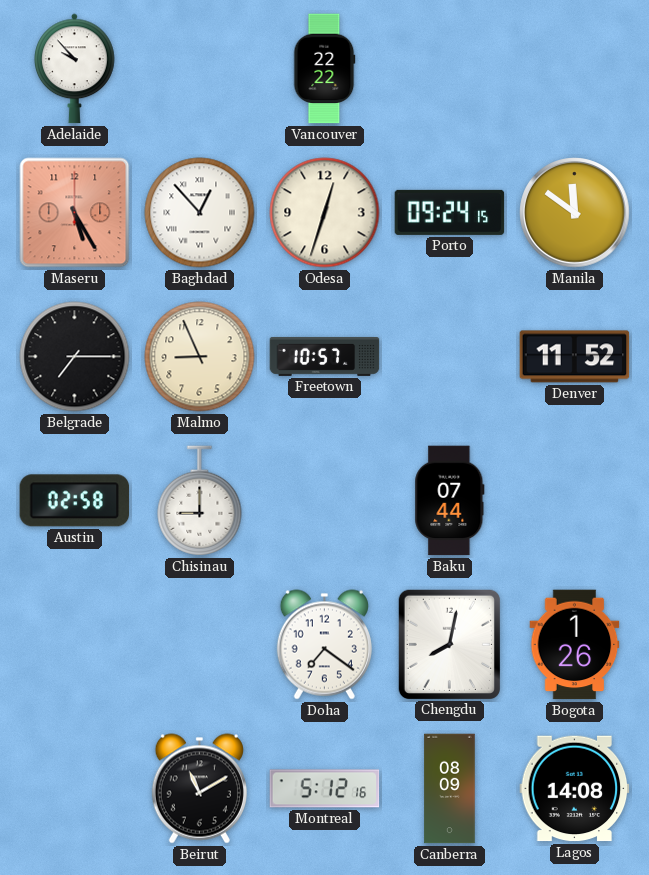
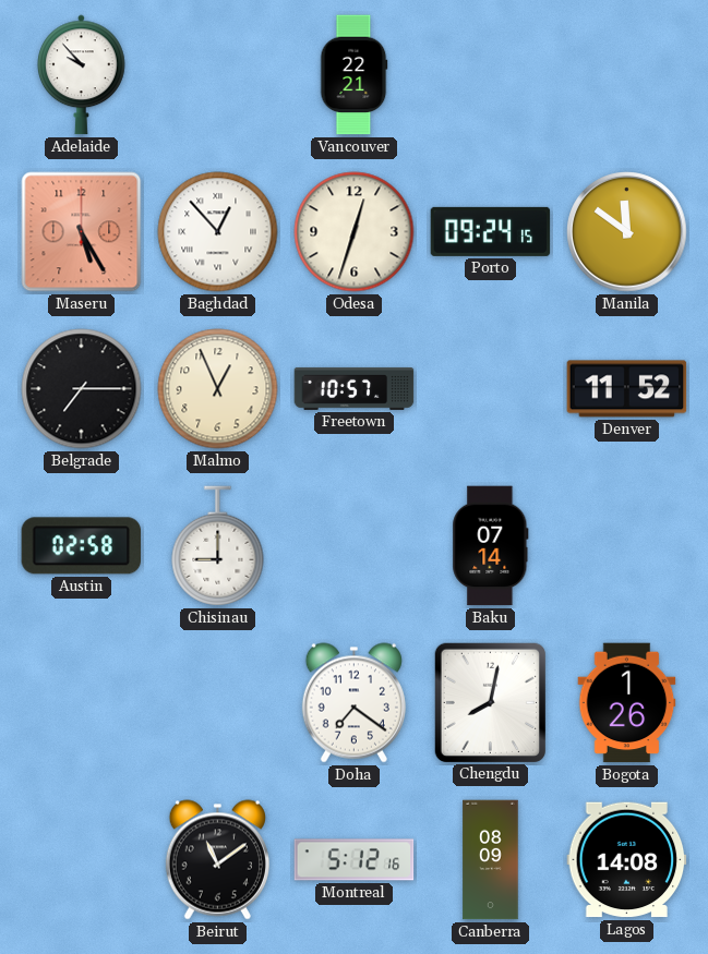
Vancouver: 22:22 -> 22:21
Malmo: 8:56 -> 12:56
Baku: 07:44 -> 07:14
Beirut: 11:10 -> 11:09
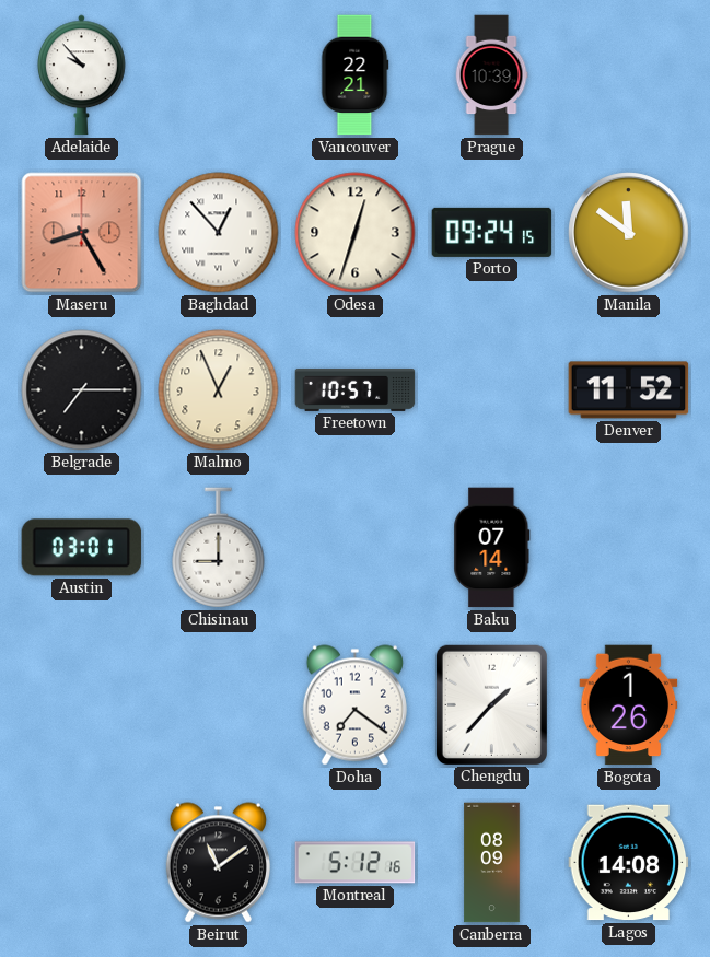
Prague: none -> 10:39
Maseru: 5:25 -> 8:25
Austin: 02:58 -> 03:01
Chengdu: 8:02 -> 1:37
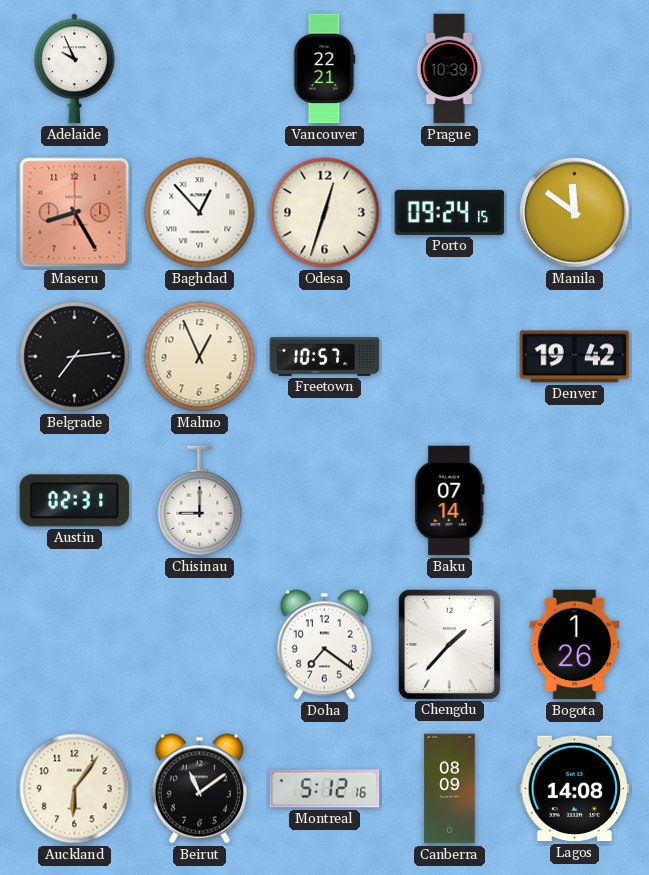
Adelaide: 9:53 -> 9:56
Belgrade: 7:15 -> 7:14
Denver: 11:52 -> 19:42
Austin: 03:01 -> 02:31
Auckland: none -> 6:06
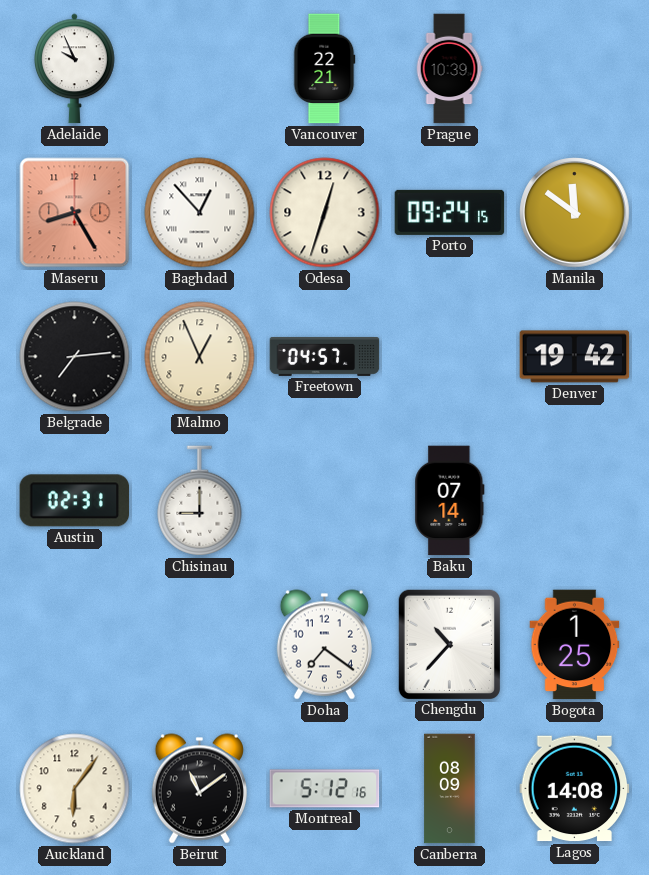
Freetown: 10:57 -> 04:57
Chengdu: 1:37 -> 10:37
Bogota: 1:26 -> 1:25
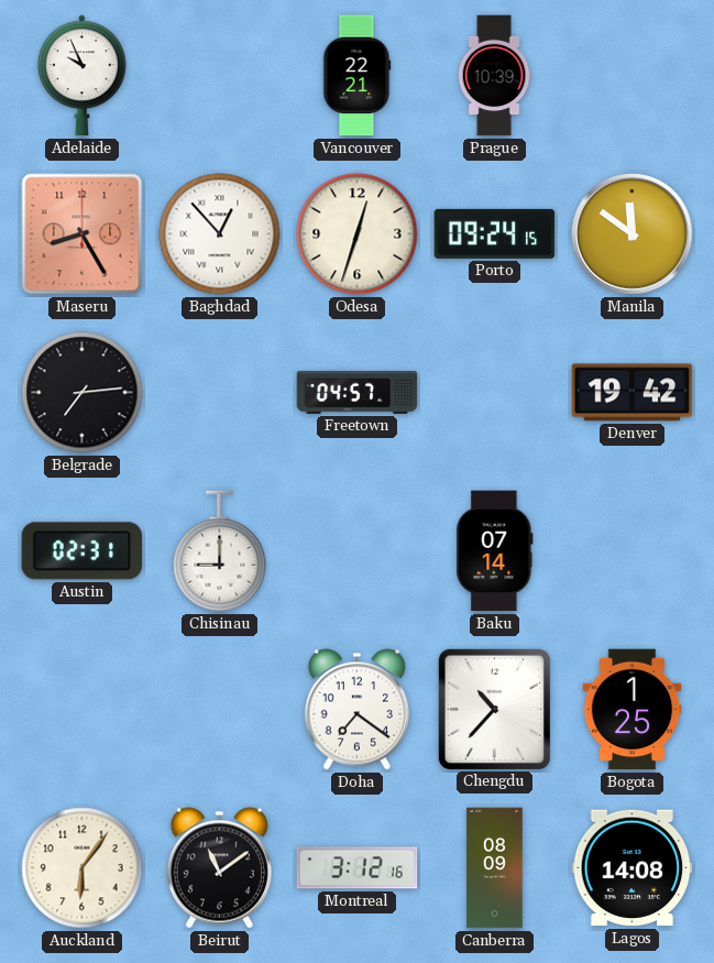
Malmo: 12:56 -> none
Montreal: 5:12 -> 3:12
